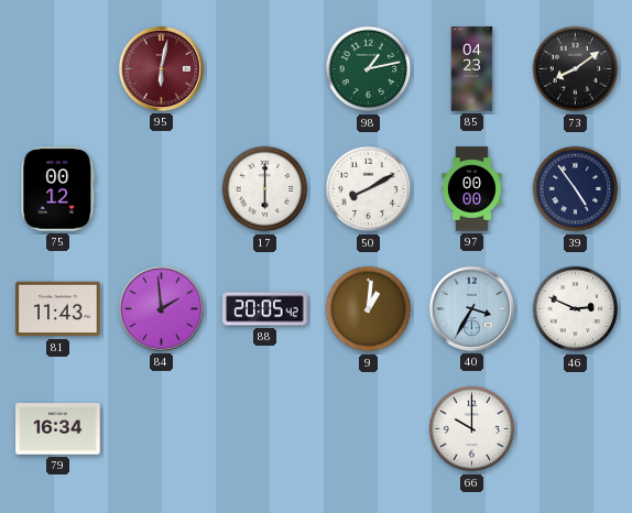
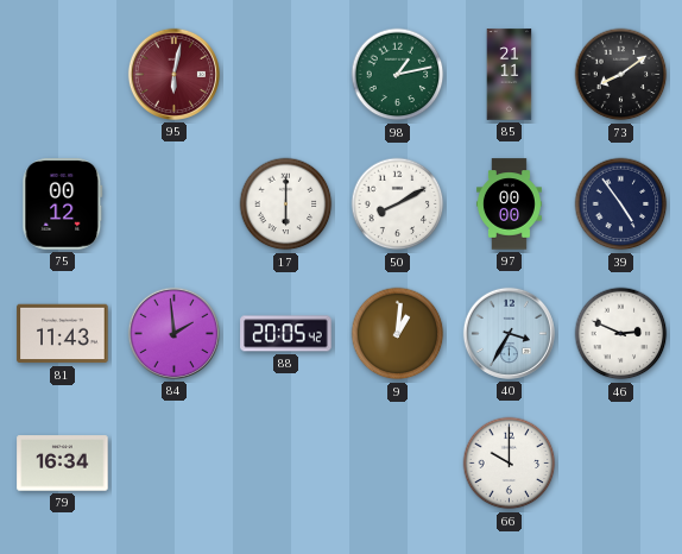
85: 04:23 -> 21:11
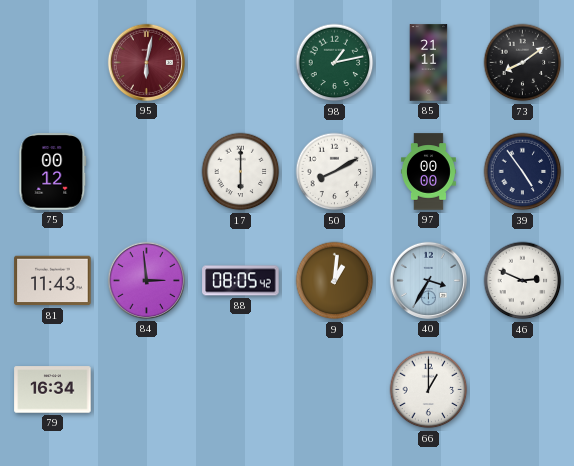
84: 1:59 -> 2:59
88: 20:05 -> 08:05
66: 10:00 -> 1:00
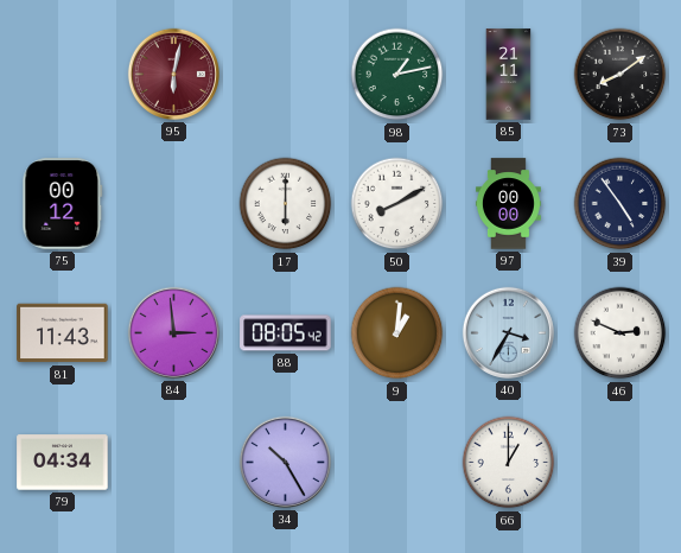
79: 16:34 -> 04:34
34: none -> 10:25
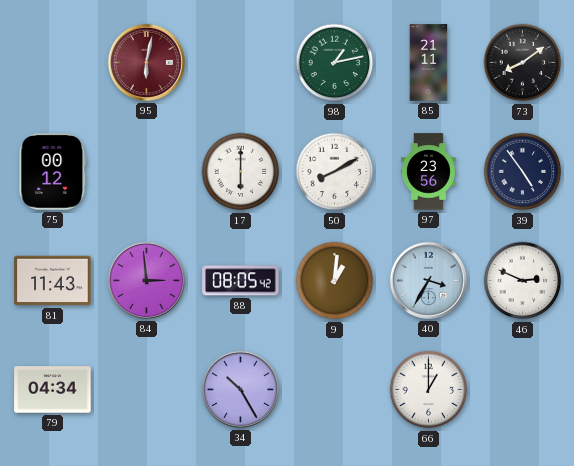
97: 00:00 -> 23:56
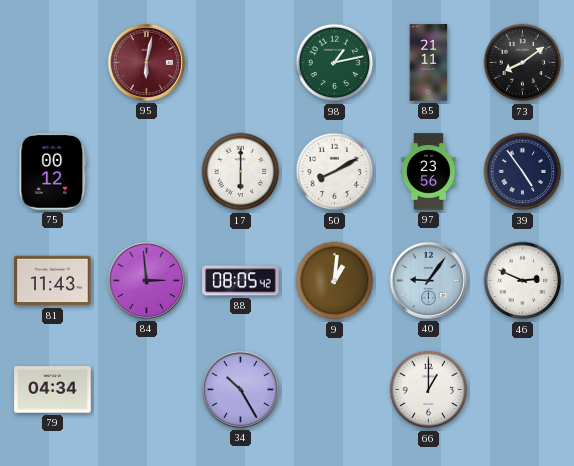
40: 3:35 -> 9:06
